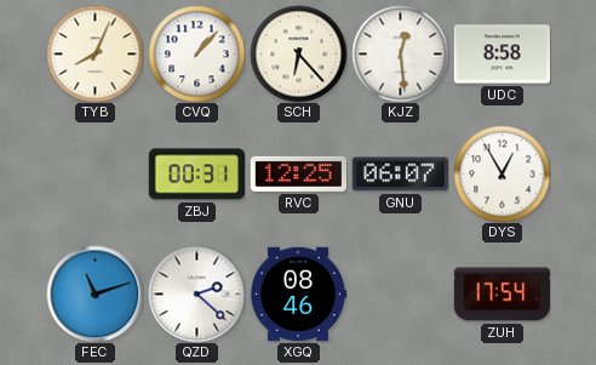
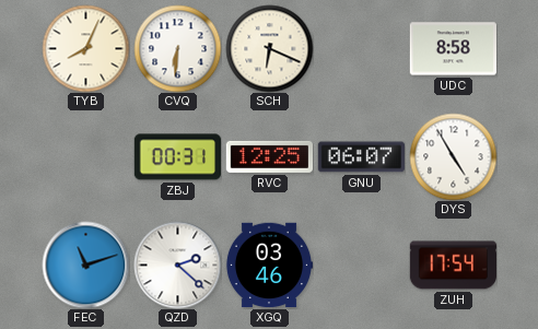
CVQ: 1:07 -> 6:31
SCH: 6:23 -> 6:19
KJZ: 12:29 -> none
DYS: 12:55 -> 4:55
XGQ: 08:46 -> 03:46
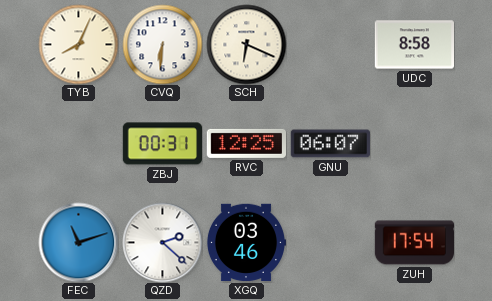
DYS: 4:55 -> none
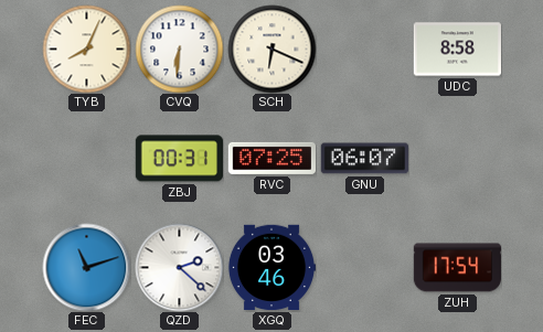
RVC: 12:25 -> 07:25
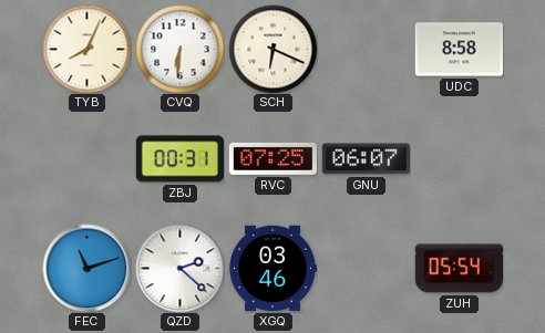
ZUH: 17:54 -> 05:54
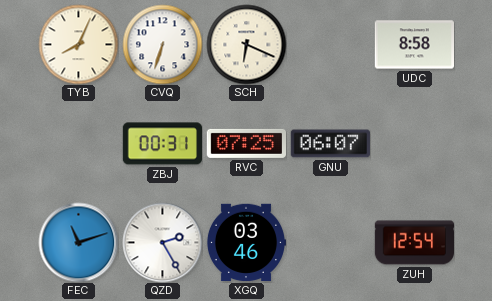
CVQ: 6:31 -> 6:33
QZD: 2:22 -> 2:25
ZUH: 05:54 -> 12:54
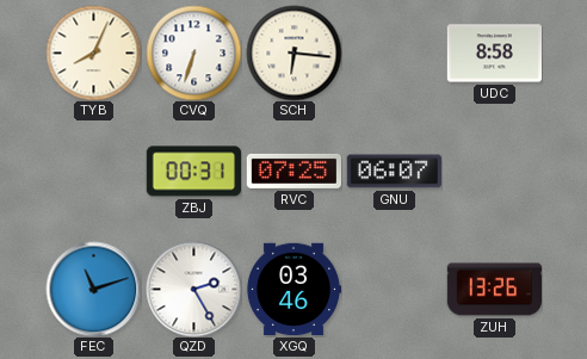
SCH: 6:19 -> 6:16
ZUH: 12:54 -> 13:26
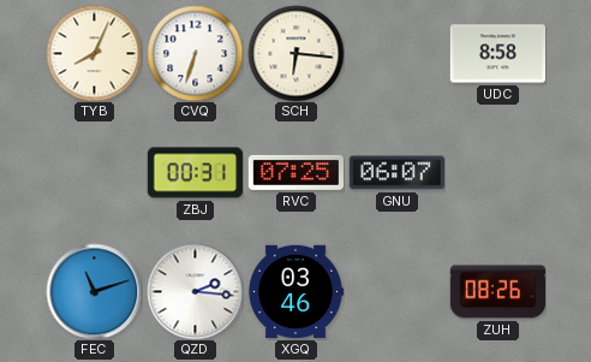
QZD: 2:25 -> 2:16
ZUH: 13:26 -> 08:26
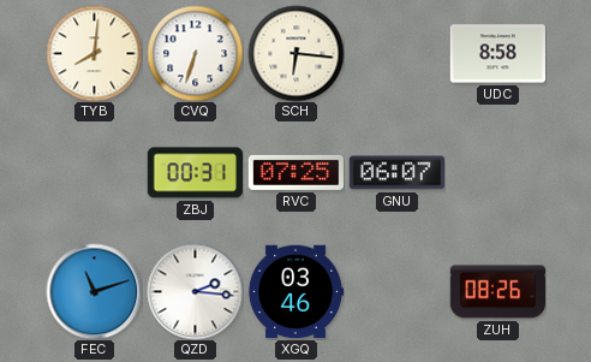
TYB: 8:04 -> 8:01
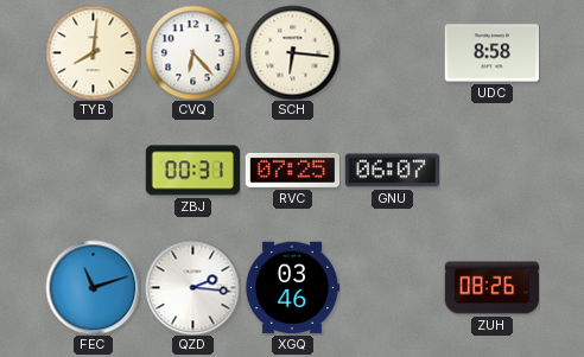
CVQ: 6:33 -> 6:23
